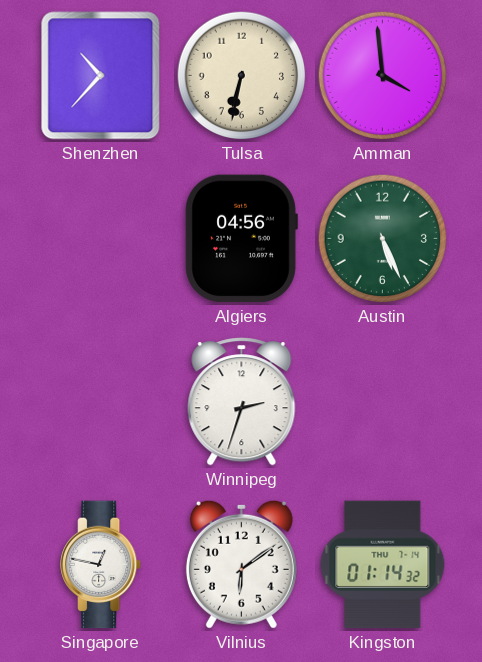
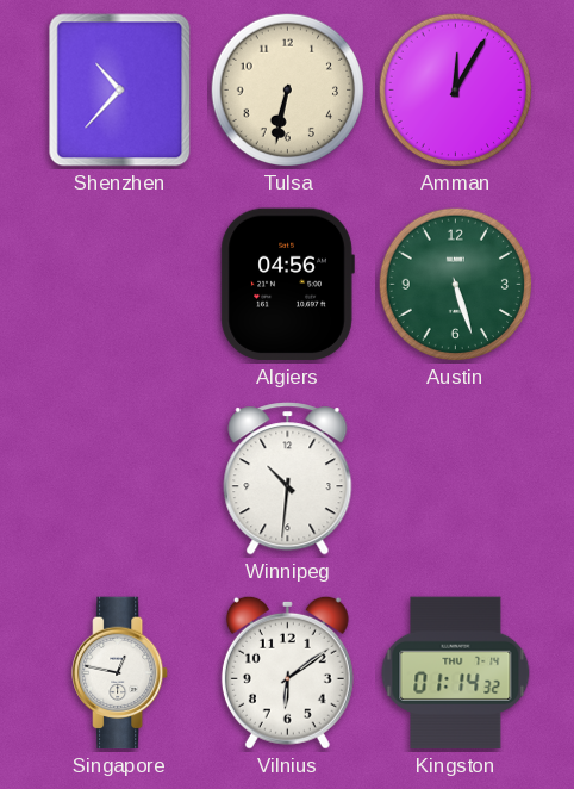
Amman: 3:59 -> 12:05
Austin: 5:26 -> 5:27
Winnipeg: 2:33 -> 10:31
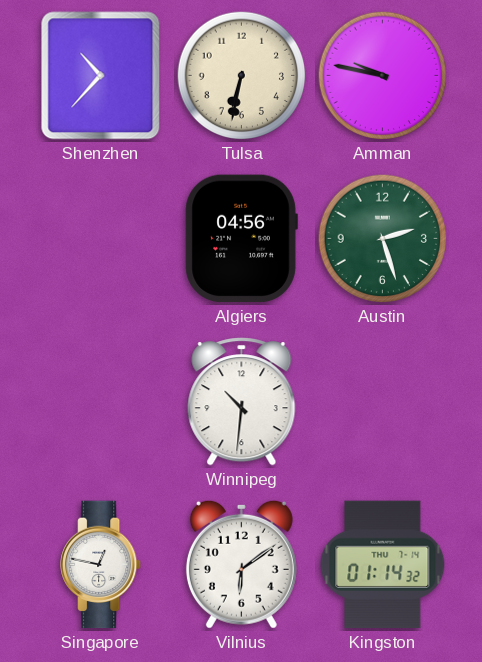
Amman: 12:05 -> 9:47
Austin: 5:27 -> 2:27
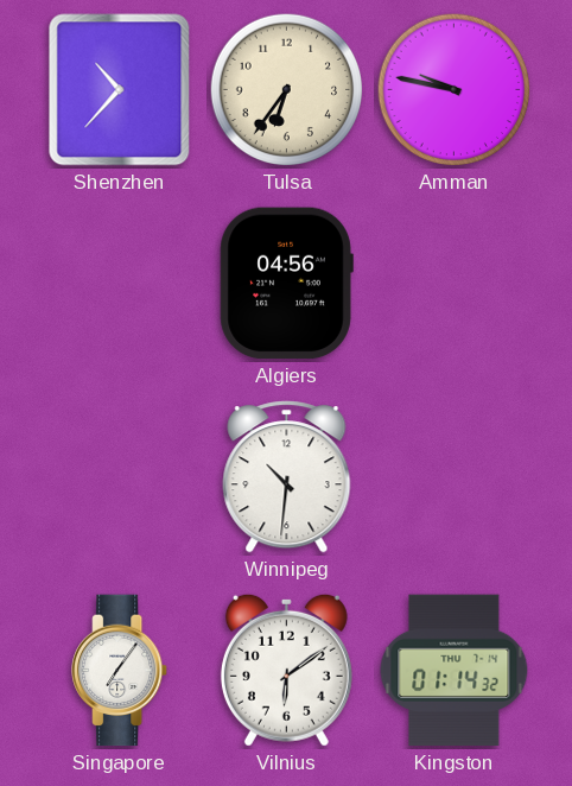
Tulsa: 6:32 -> 6:36
Austin: 2:27 -> none
Singapore: 12:47 -> 7:06
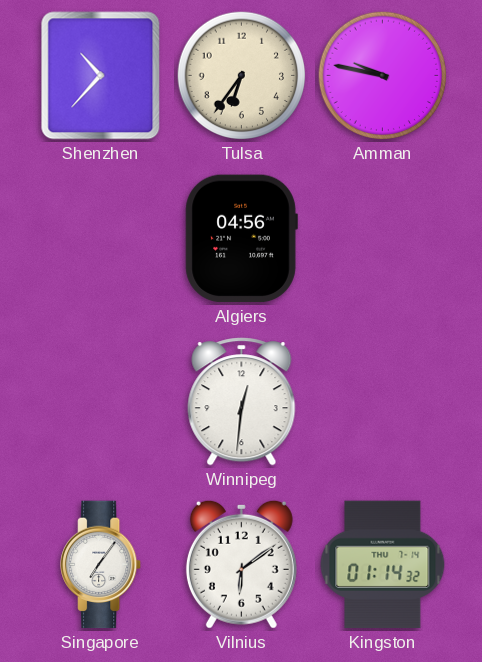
Winnipeg: 10:31 -> 12:31
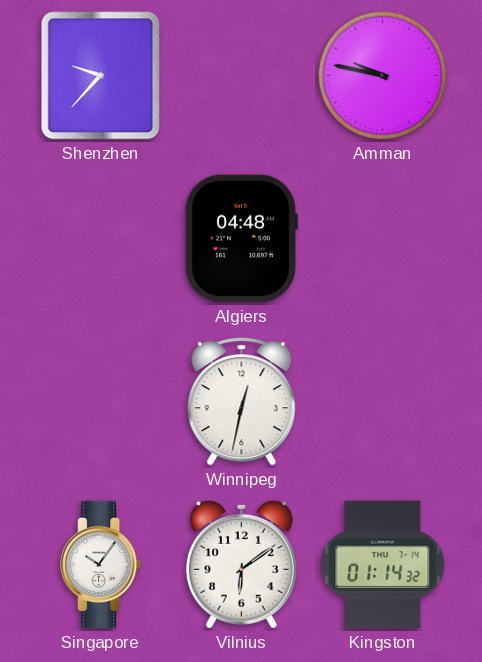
Shenzhen: 10:37 -> 9:37
Tulsa: 6:36 -> none
Algiers: 04:56 -> 04:48
Winnipeg: 12:31 -> 12:32
Singapore: 7:06 -> 10:06
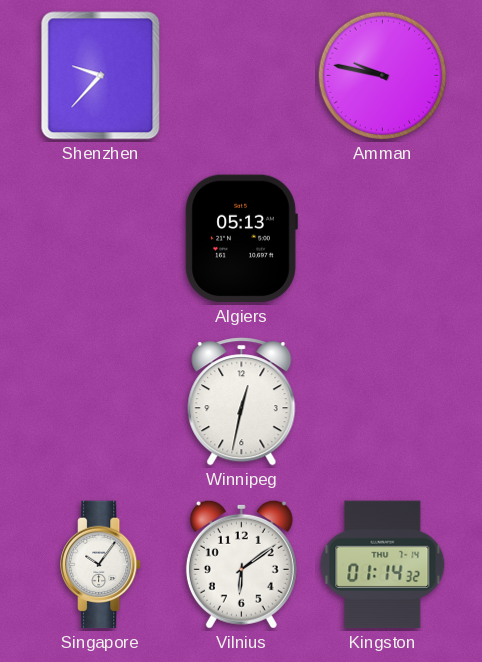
Algiers: 04:48 -> 05:13
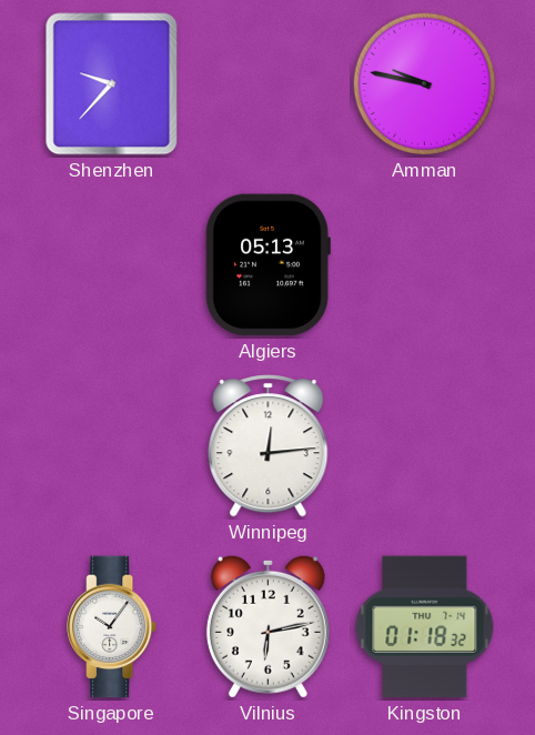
Winnipeg: 12:32 -> 12:14
Vilnius: 6:09 -> 6:13
Kingston: 01:14 -> 01:18
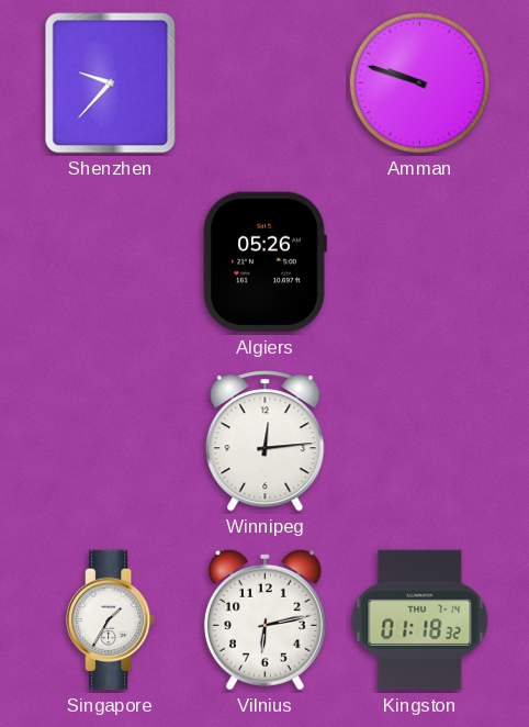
Amman: 9:47 -> 9:48
Algiers: 05:13 -> 05:26
Singapore: 10:06 -> 1:35
